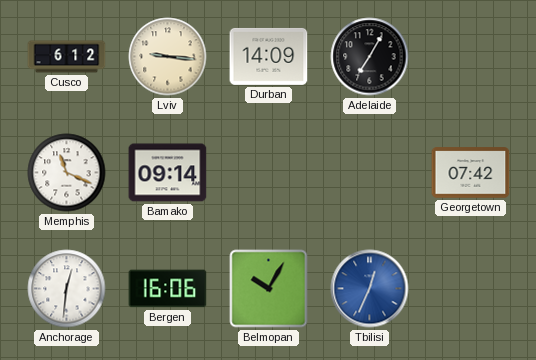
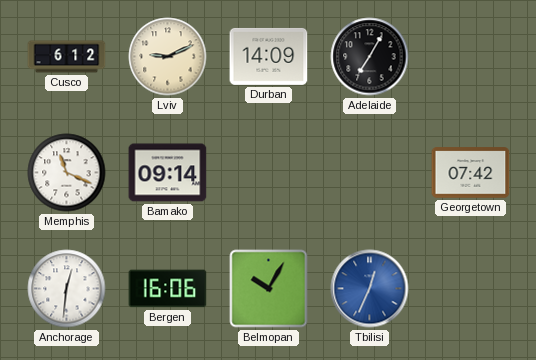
Lviv: 9:16 -> 9:11
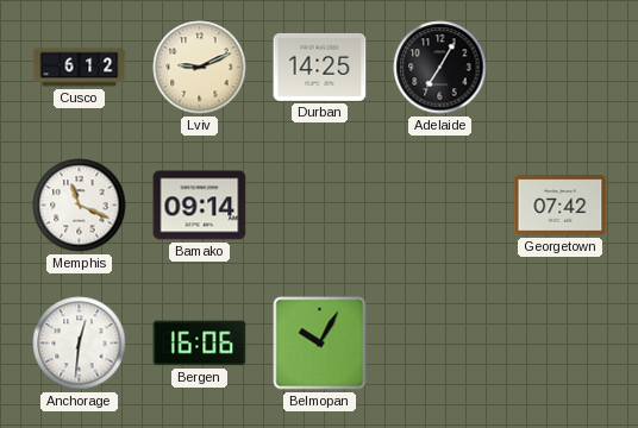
Durban: 14:09 -> 14:25
Tbilisi: 12:34 -> none
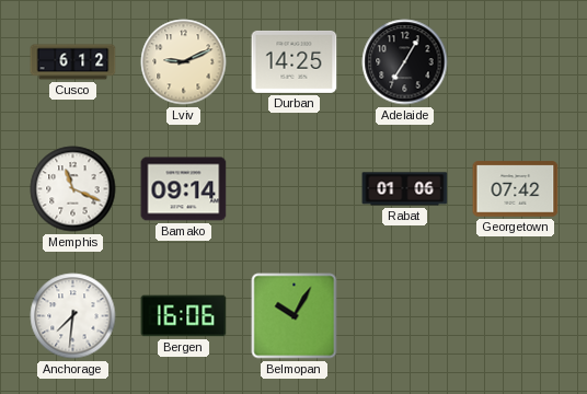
Rabat: none -> 01:06
Anchorage: 12:31 -> 7:31
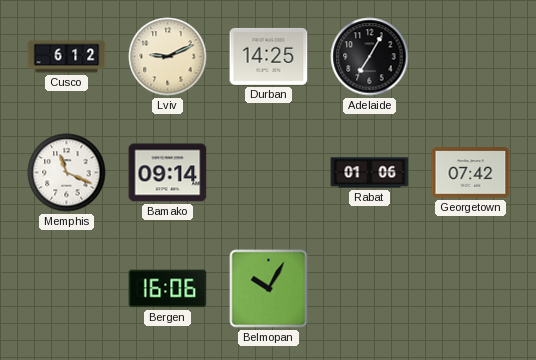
Anchorage: 7:31 -> none
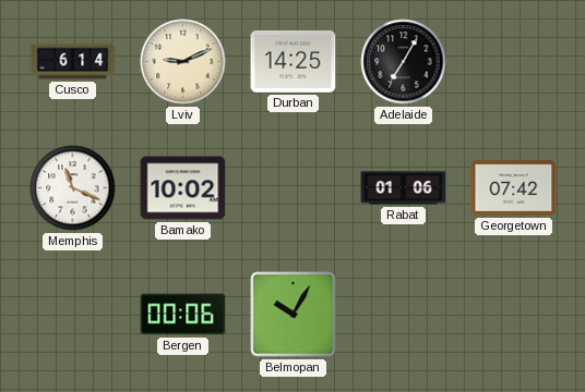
Cusco: 6:12 -> 6:14
Bamako: 09:14 -> 10:02
Bergen: 16:06 -> 00:06
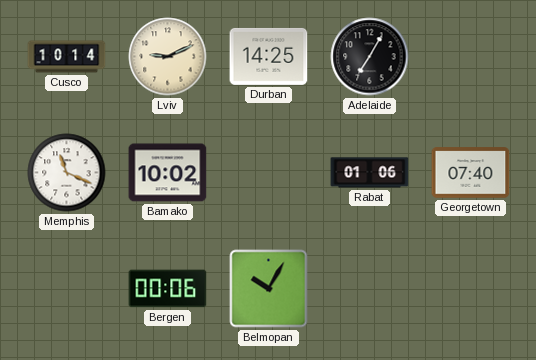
Cusco: 6:14 -> 10:14
Georgetown: 07:42 -> 07:40
